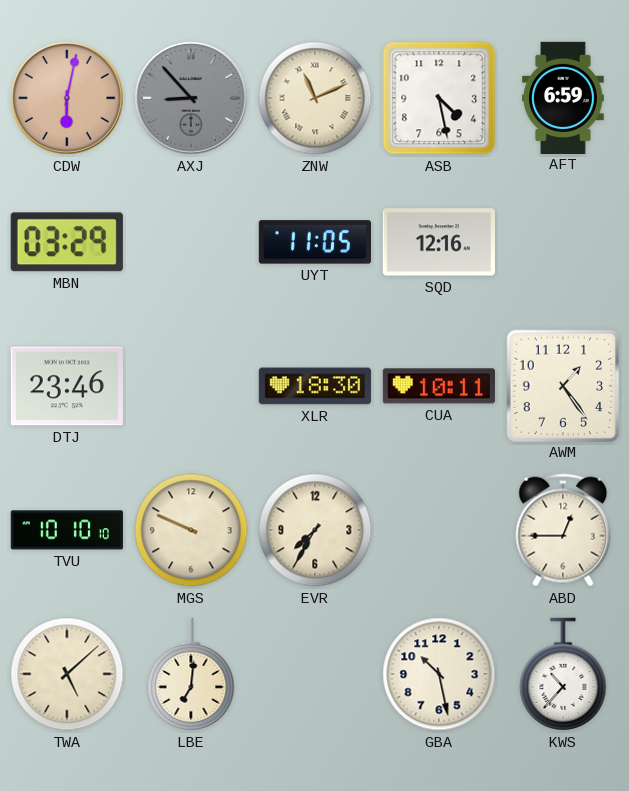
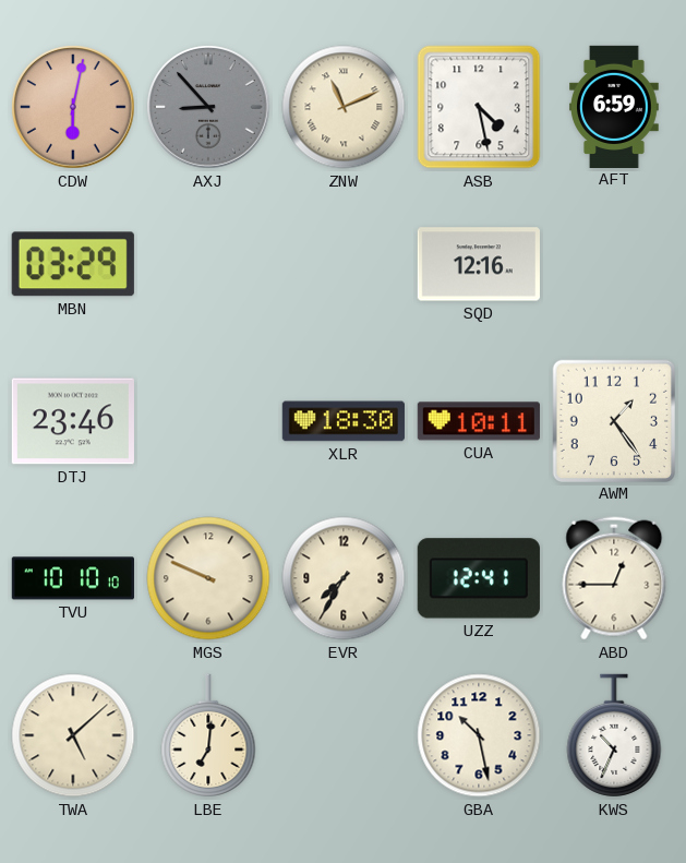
UYT: 11:05 -> none
UZZ: none -> 12:41
KWS: 10:37 -> 10:34
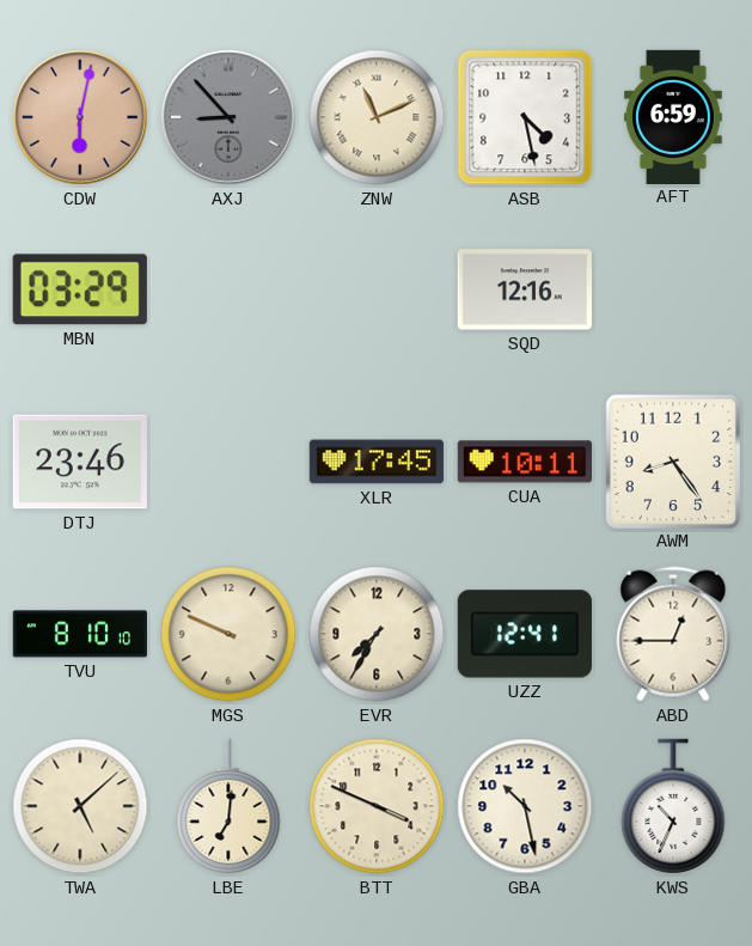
XLR: 18:30 -> 17:45
AWM: 1:24 -> 8:24
TVU: 10:10 -> 8:10
BTT: none -> 3:49
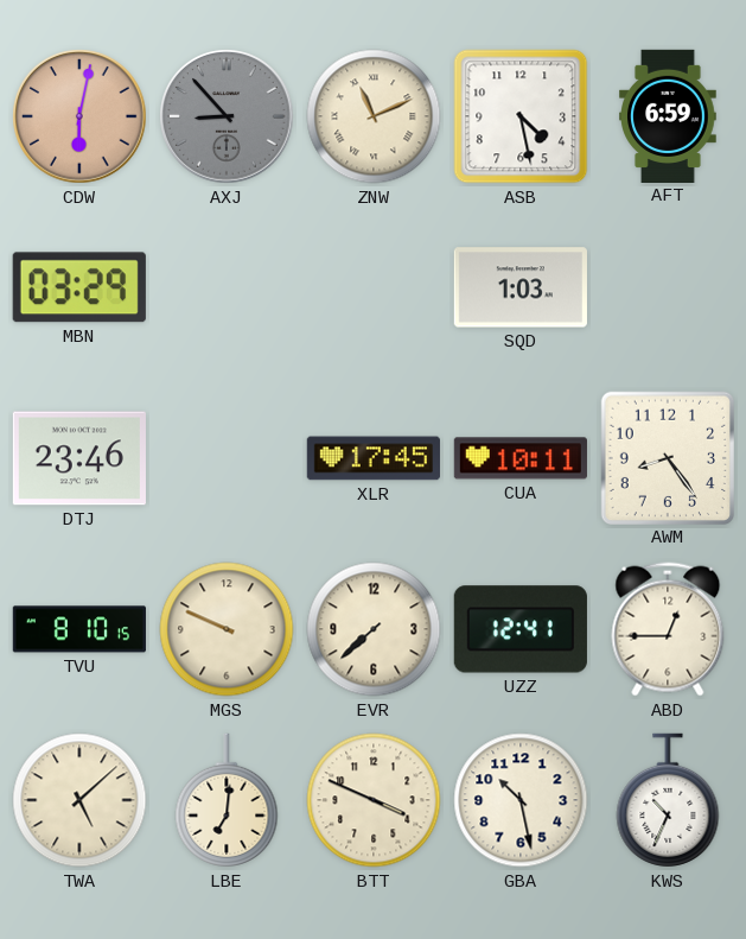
SQD: 12:16 -> 1:03
TVU: 8:10:10 -> 8:10:15
EVR: 7:35 -> 7:38
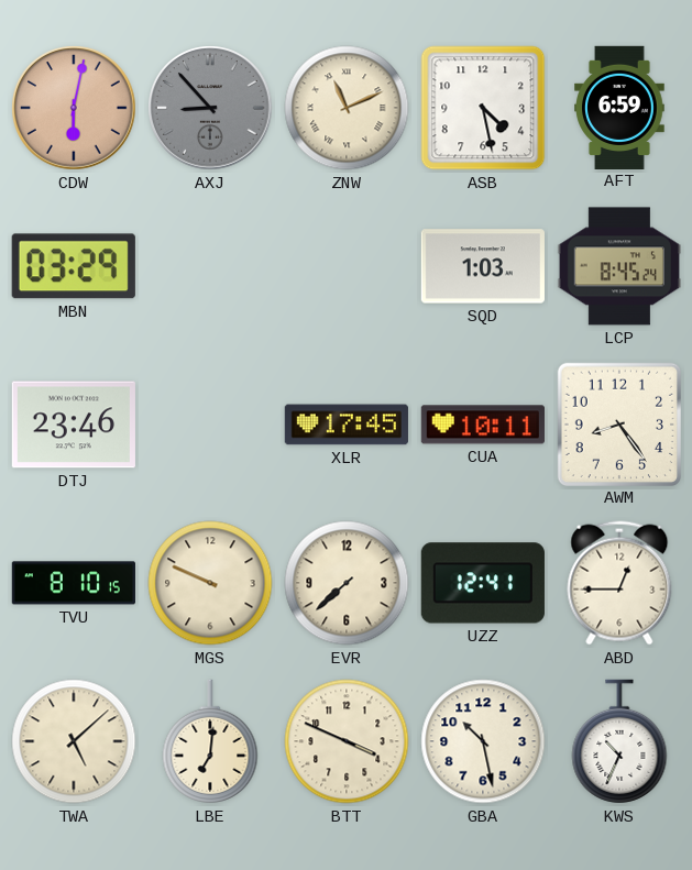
LCP: none -> 8:45
